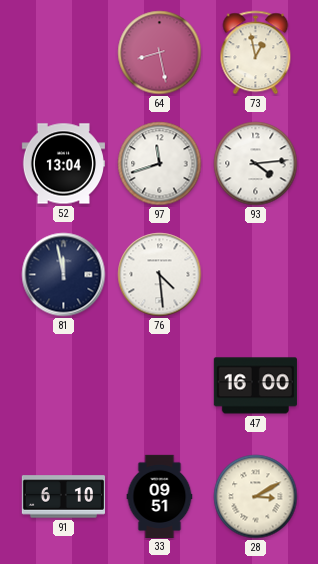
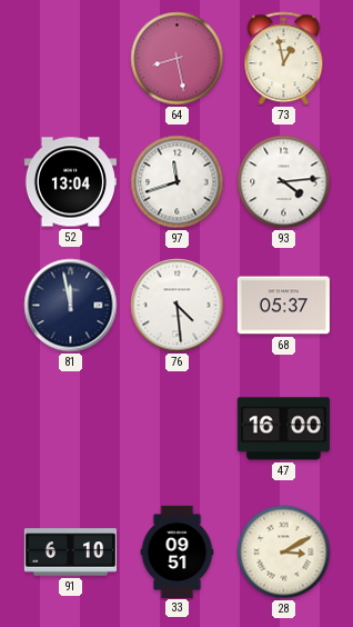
68: none -> 05:37
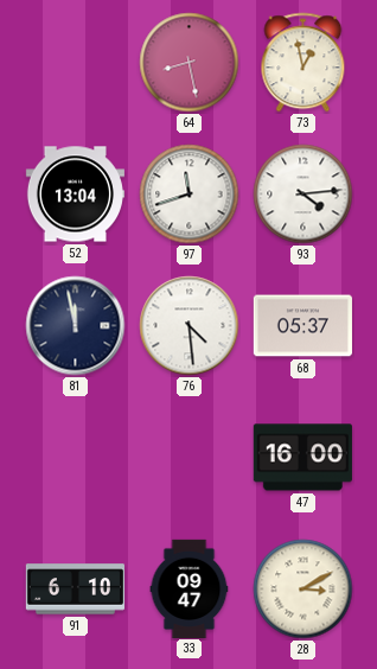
33: 09:51 -> 09:47
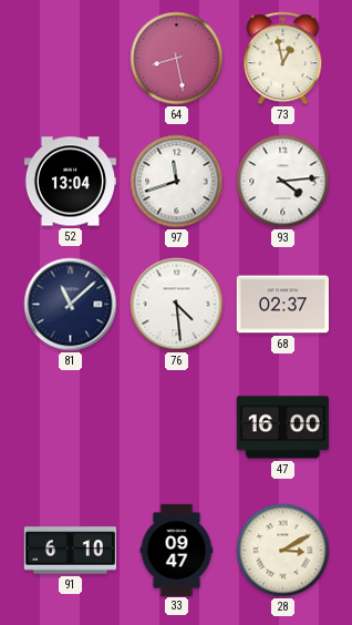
81: 11:58 -> 11:08
68: 05:37 -> 02:37
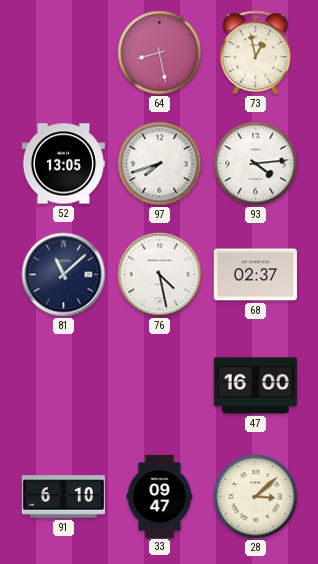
52: 13:04 -> 13:05
97: 11:42 -> 7:42
76: 4:29 -> 4:28
28: 3:10 -> 3:08
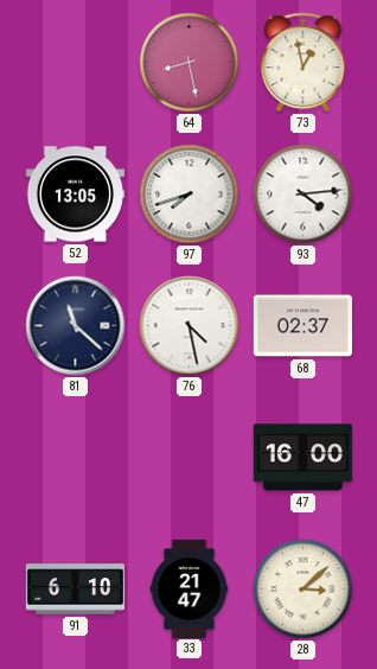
81: 11:08 -> 11:22
33: 09:47 -> 21:47
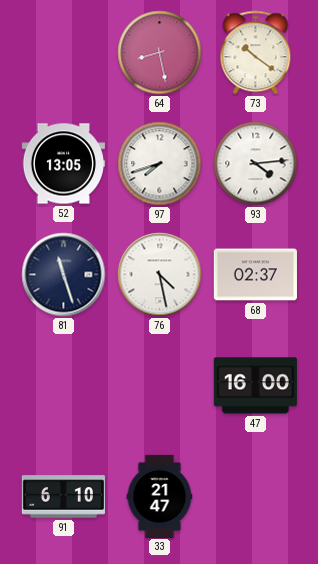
73: 12:58 -> 10:21
81: 11:22 -> 11:27
28: 3:08 -> none
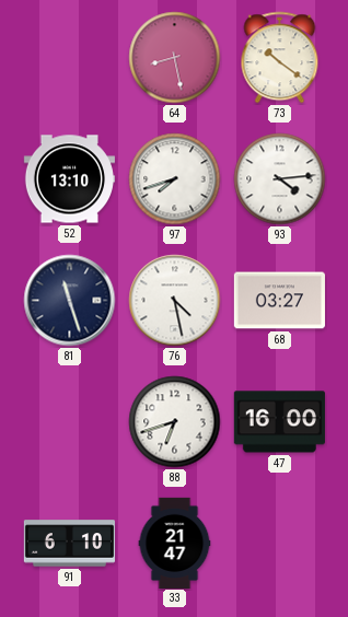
52: 13:05 -> 13:10
68: 02:37 -> 03:27
88: none -> 6:42
